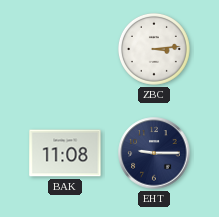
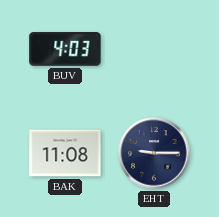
BUV: none -> 4:03
ZBC: 3:14 -> none
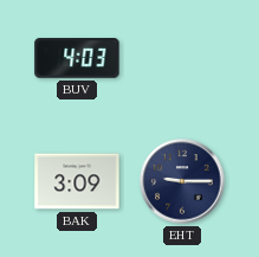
BAK: 11:08 -> 3:09
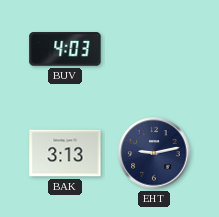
BAK: 3:09 -> 3:13
EHT: 9:15 -> 9:13
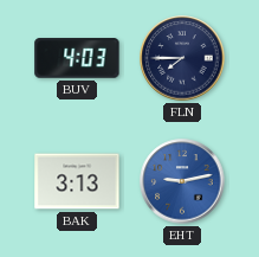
FLN: none -> 7:45
EHT dial: navy -> blue
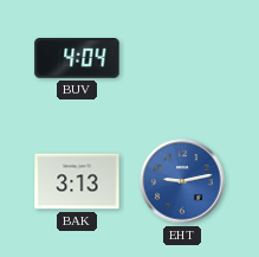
BUV: 4:03 -> 4:04
FLN: 7:45 -> none
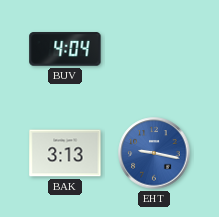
EHT: 9:13 -> 9:17
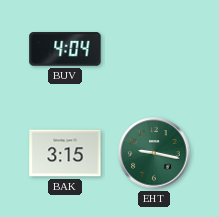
BAK: 3:13 -> 3:15
EHT dial: blue -> green
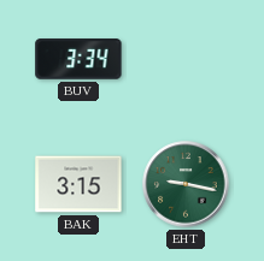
BUV: 4:04 -> 3:34
